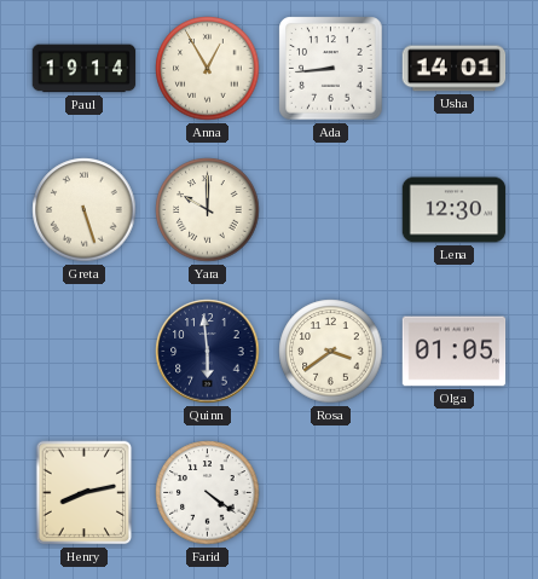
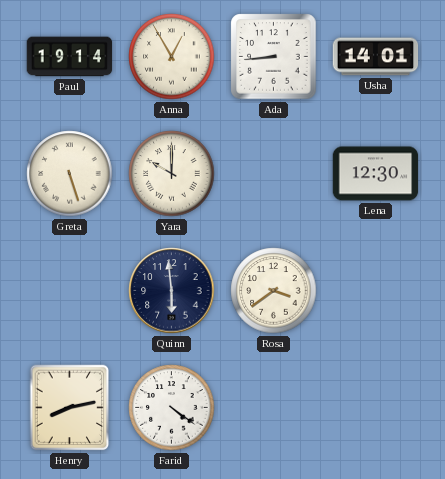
Olga: 01:05 -> none
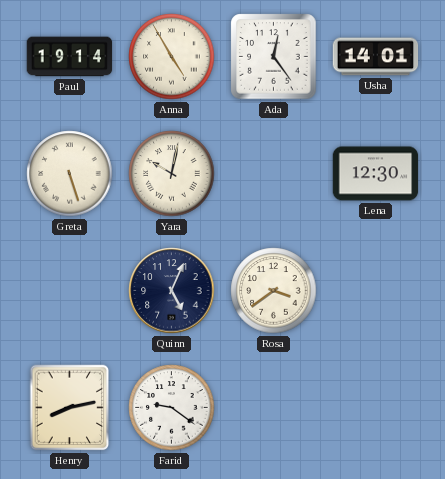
Anna: 12:55 -> 4:55
Ada: 8:44 -> 12:24
Yara: 10:00 -> 10:02
Quinn: 5:59 -> 5:04
Farid: 4:21 -> 9:21
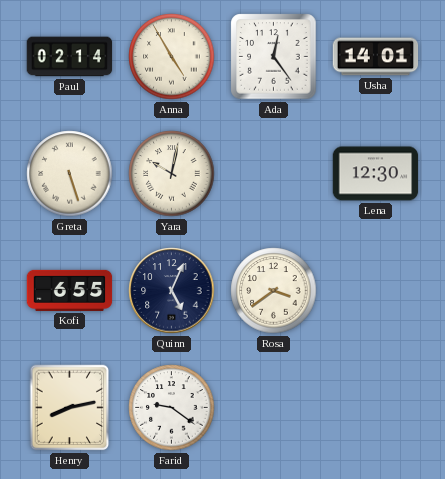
Paul: 19:14 -> 02:14
Kofi: none -> 6:55
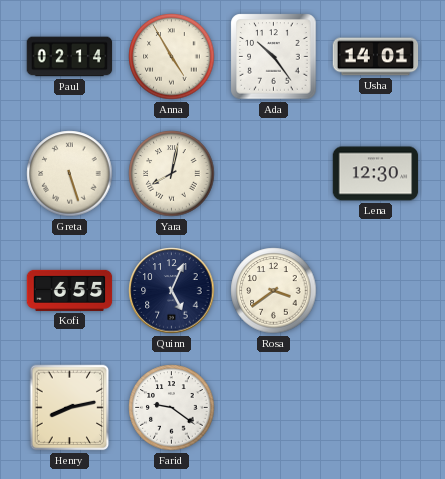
Ada: 12:24 -> 10:24
Yara: 10:02 -> 8:02
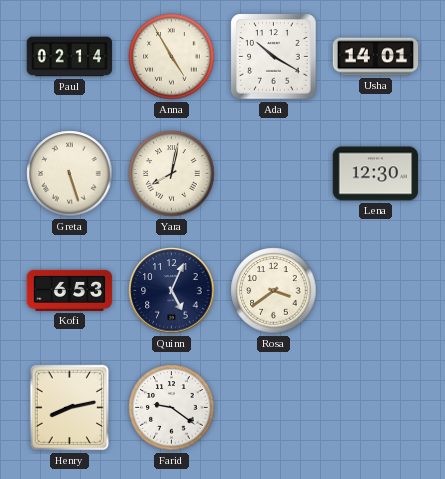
Ada: 10:24 -> 10:20
Kofi: 6:55 -> 6:53
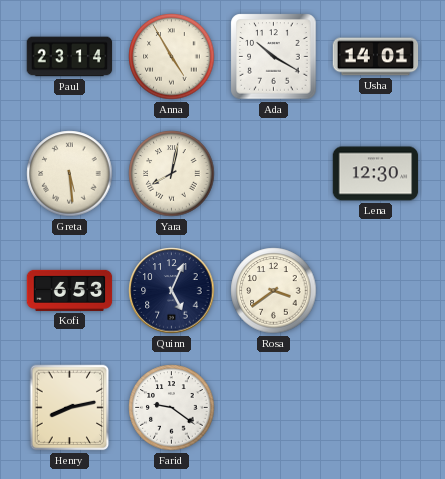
Paul: 02:14 -> 23:14
Greta: 5:27 -> 5:29
